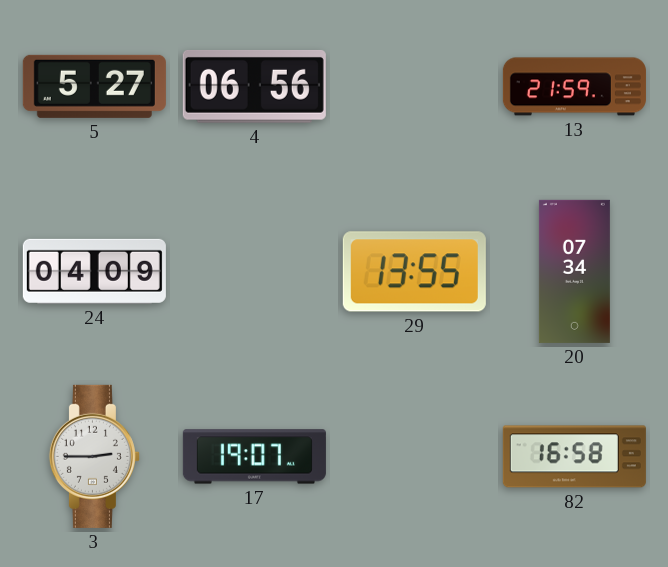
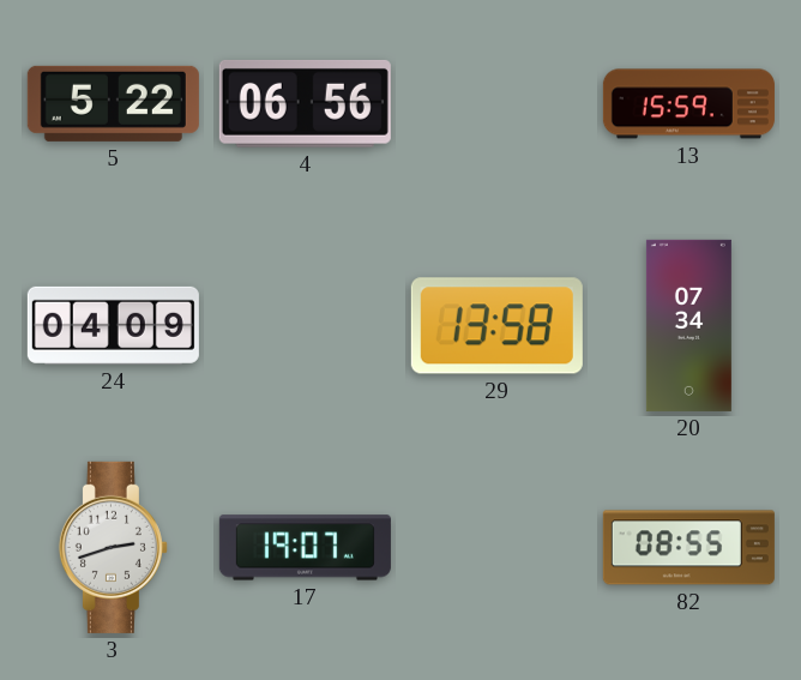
5: 5:27 -> 5:22
13: 21:59 -> 15:59
29: 13:55 -> 13:58
3: 2:45 -> 2:42
82: 16:58 -> 08:55
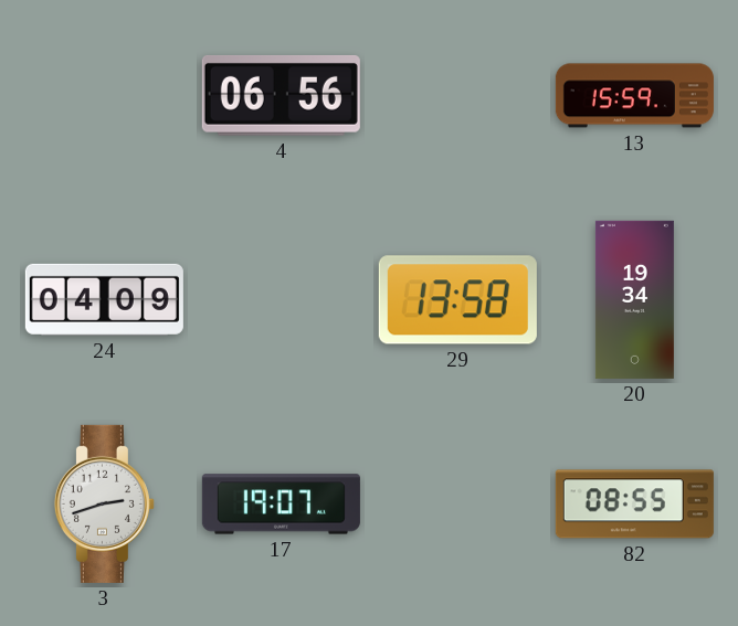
5: 5:22 -> none
20: 07:34 -> 19:34
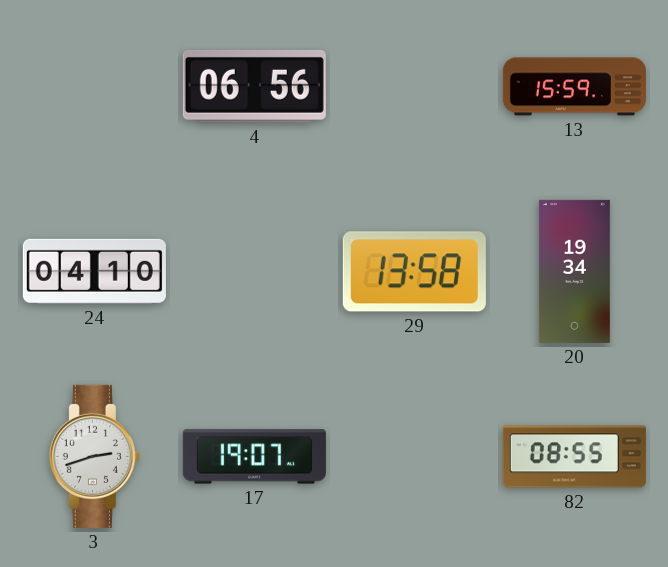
24: 04:09 -> 04:10
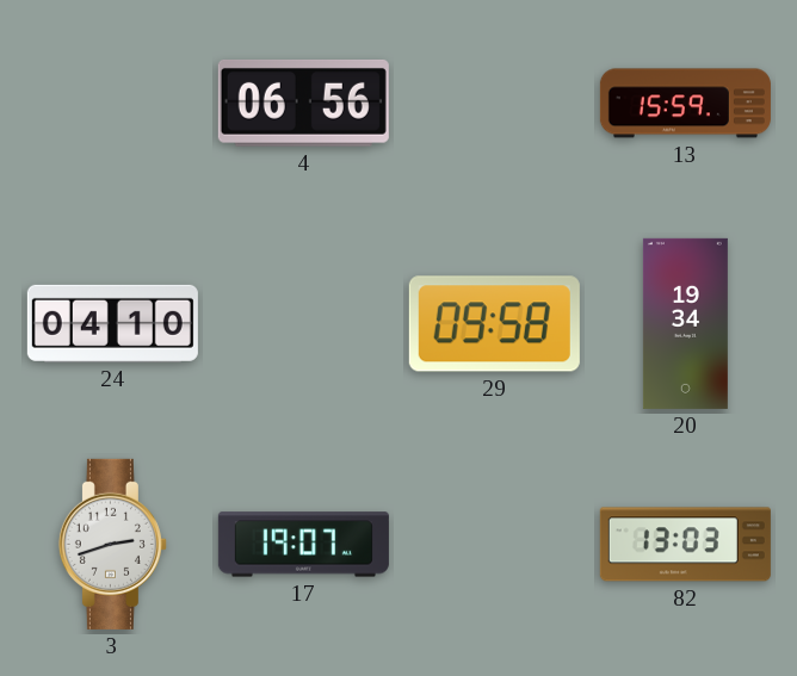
29: 13:58 -> 09:58
82: 08:55 -> 13:03
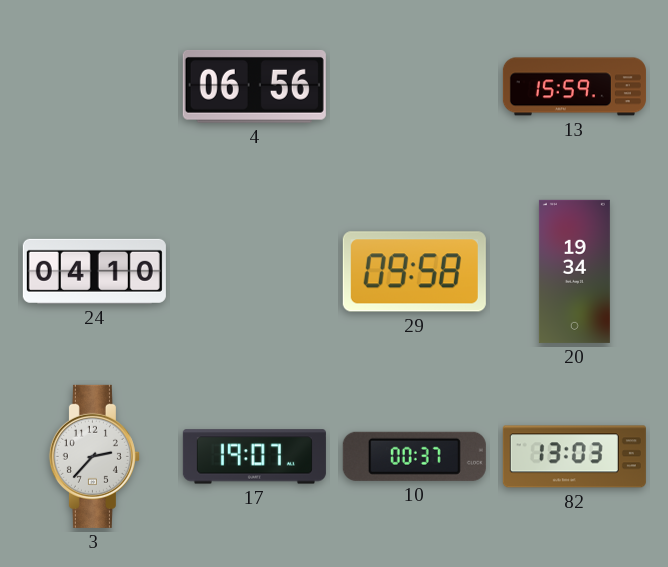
3: 2:42 -> 2:37
10: none -> 00:37
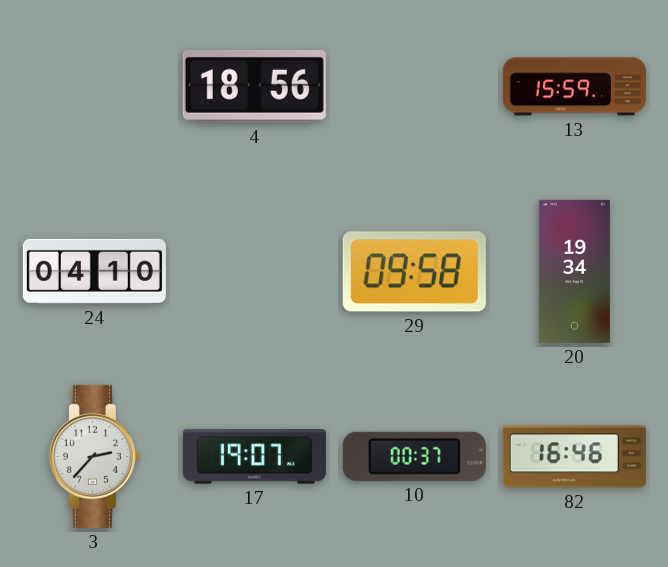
4: 06:56 -> 18:56
82: 13:03 -> 16:46
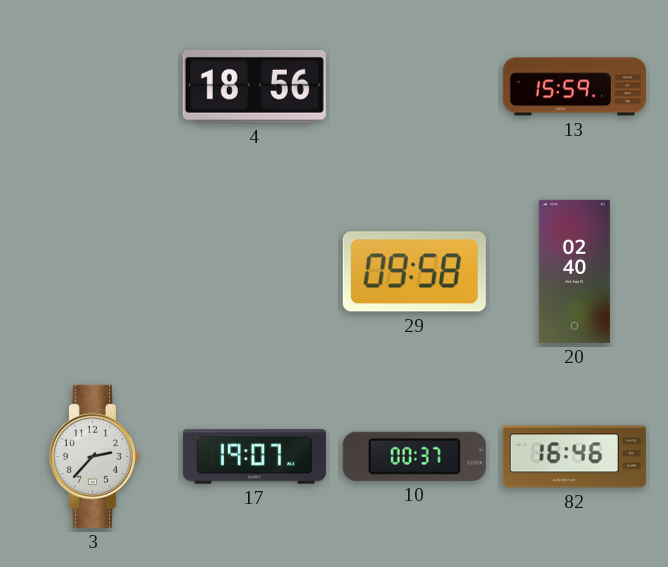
24: 04:10 -> none
20: 19:34 -> 02:40
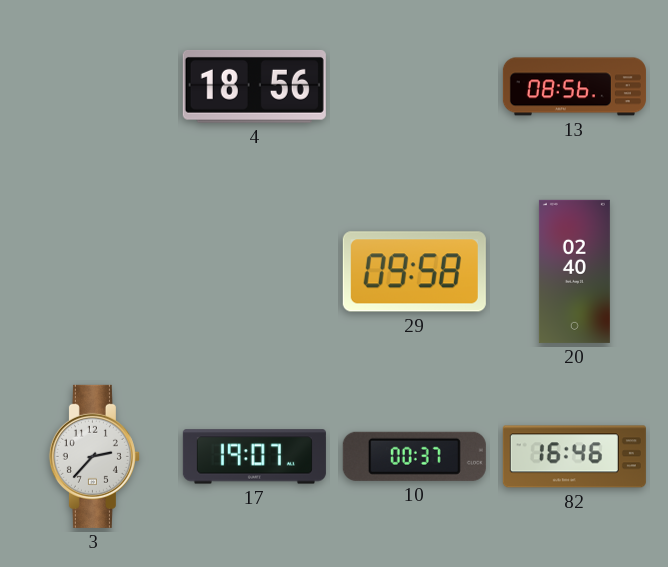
13: 15:59 -> 08:56
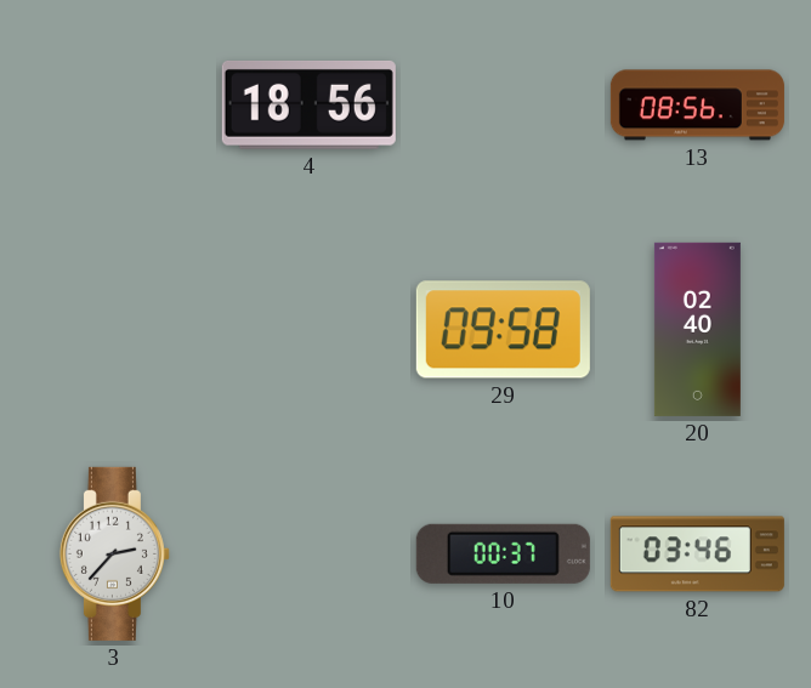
17: 19:07 -> none
82: 16:46 -> 03:46
